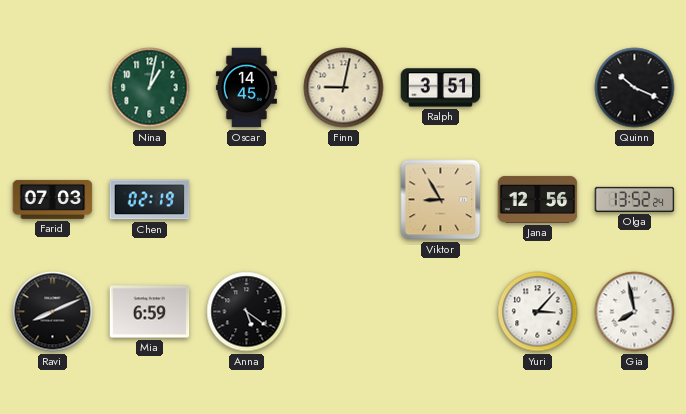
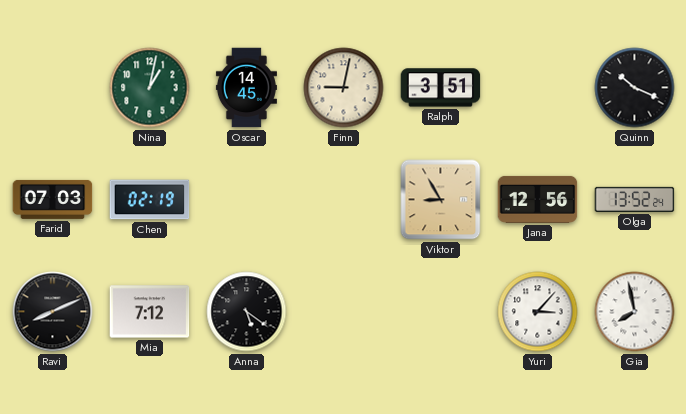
Mia: 6:59 -> 7:12
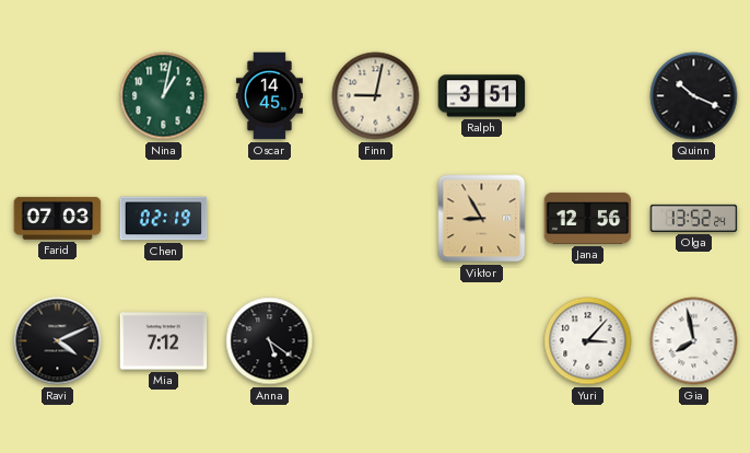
Ravi: 8:11 -> 4:11
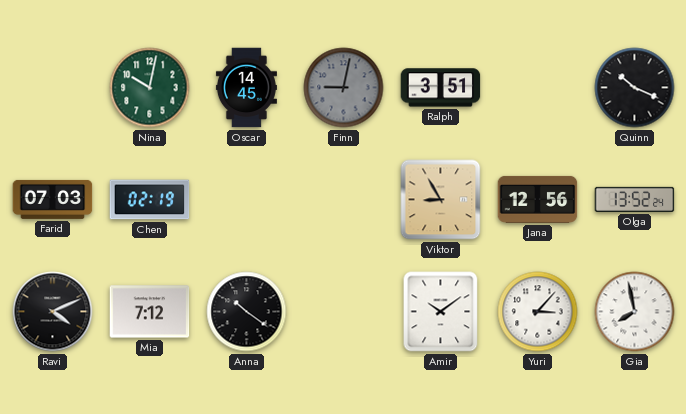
Nina: 1:02 -> 10:02
Finn dial: cream -> grey
Anna: 5:21 -> 10:21
Amir: none -> 10:09
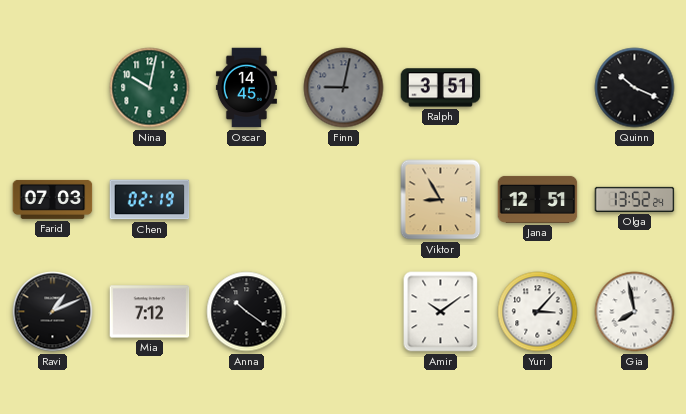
Jana: 12:56 -> 12:51
Ravi: 4:11 -> 1:11
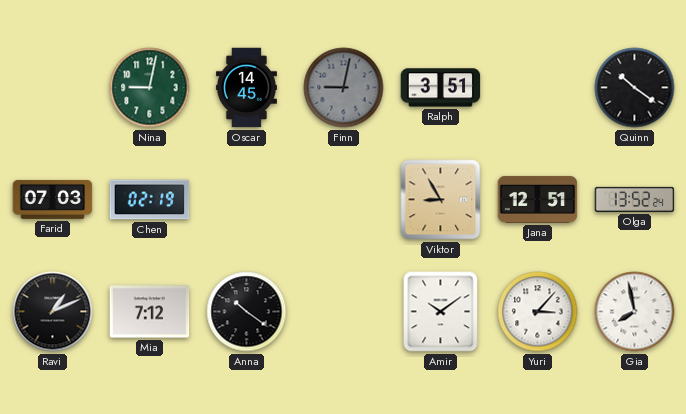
Nina: 10:02 -> 9:02
Quinn: 10:19 -> 10:21
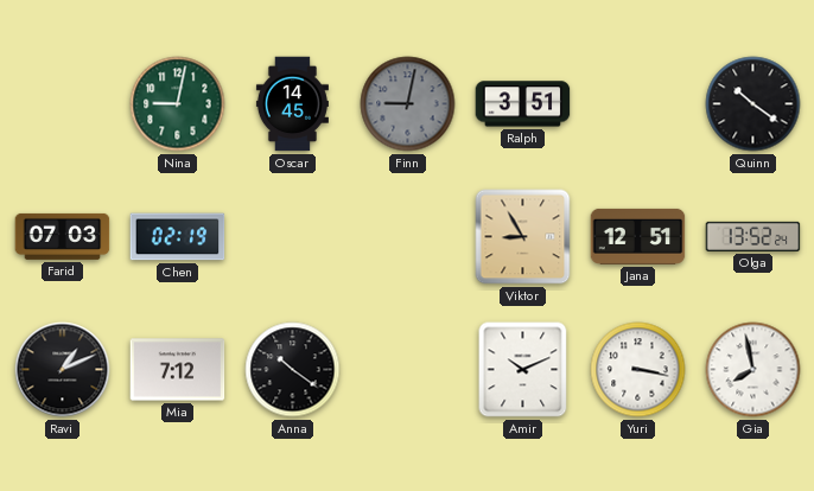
Amir: 10:09 -> 10:11
Yuri: 3:07 -> 3:17
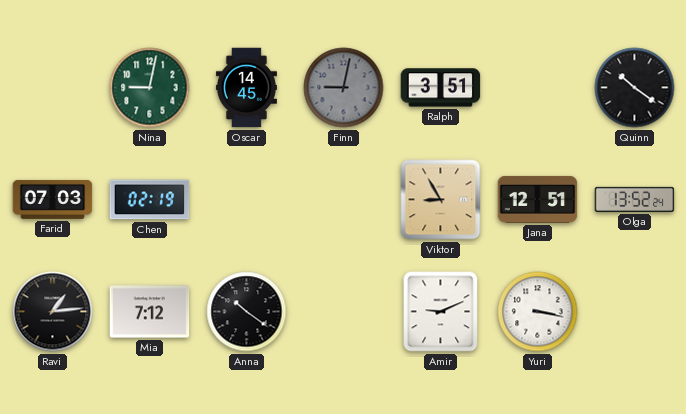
Ravi: 1:11 -> 1:14
Amir: 10:11 -> 9:11
Gia: 7:58 -> none
